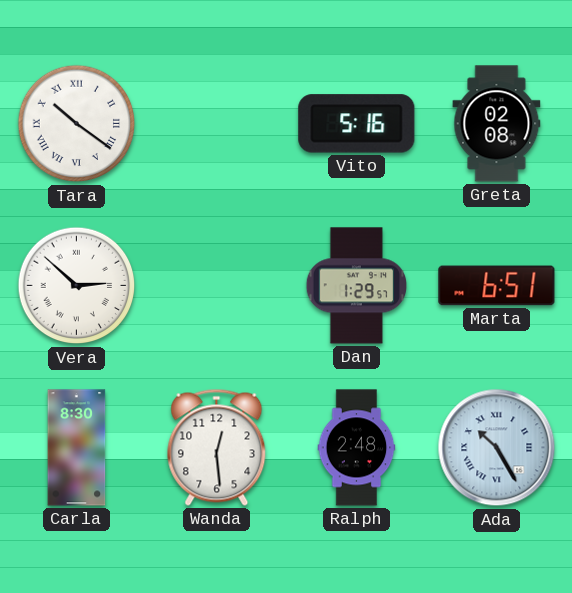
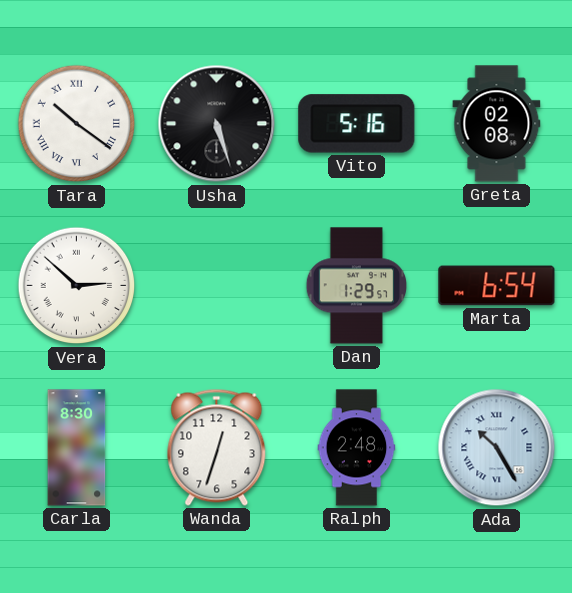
Usha: none -> 5:27
Marta: 6:51 -> 6:54
Wanda: 12:29 -> 12:33
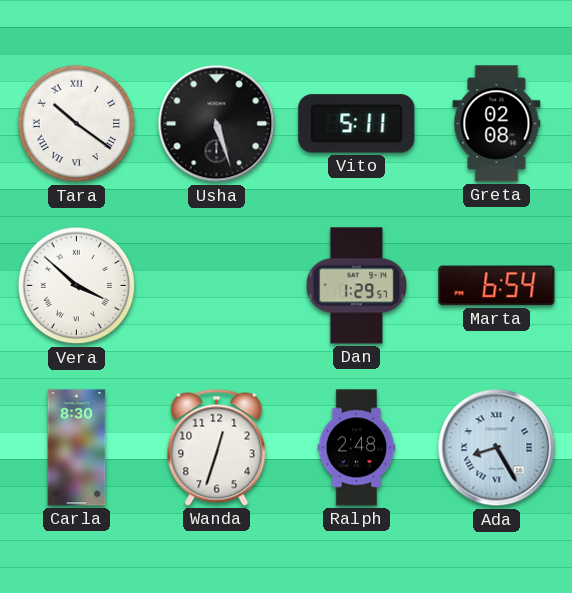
Vito: 5:16 -> 5:11
Vera: 2:52 -> 3:52
Ada: 10:25 -> 8:25
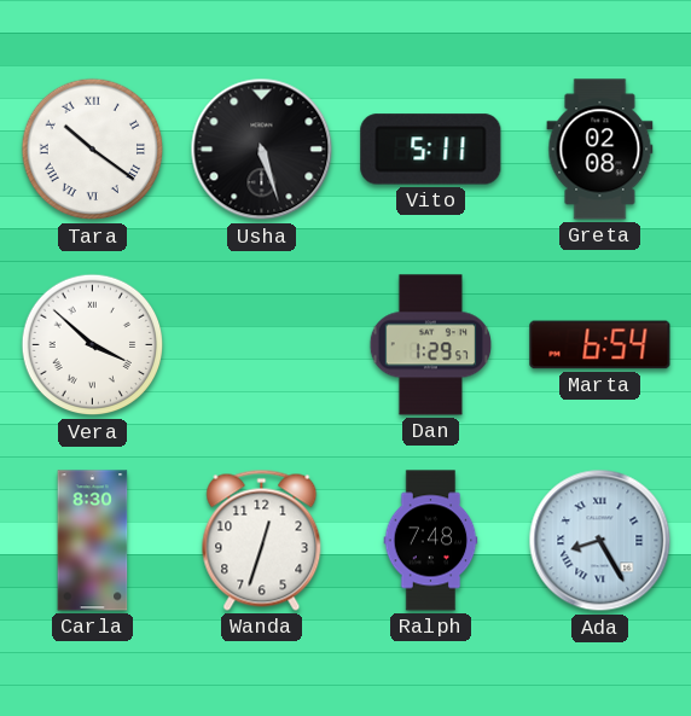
Ralph: 2:48 -> 7:48
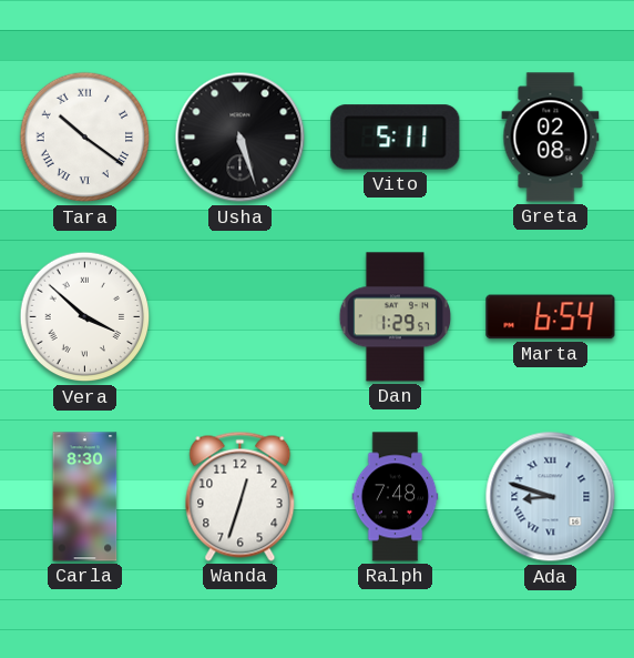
Ada: 8:25 -> 8:48
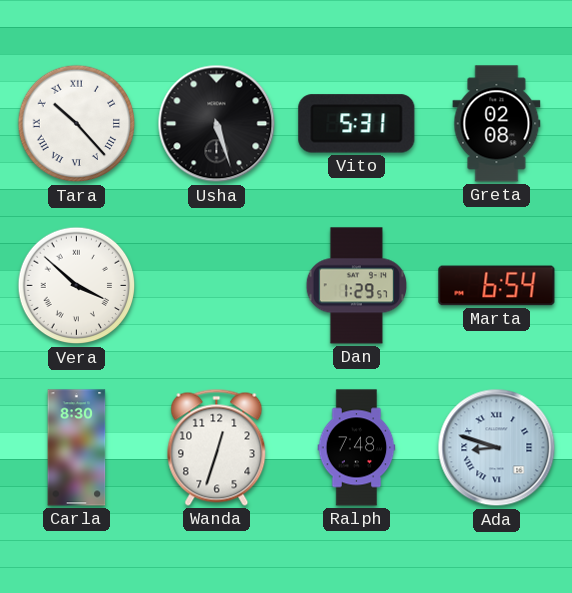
Tara: 10:21 -> 10:23
Vito: 5:11 -> 5:31
